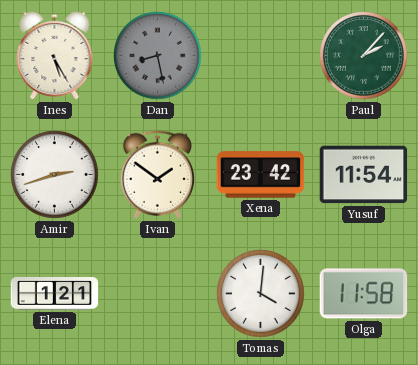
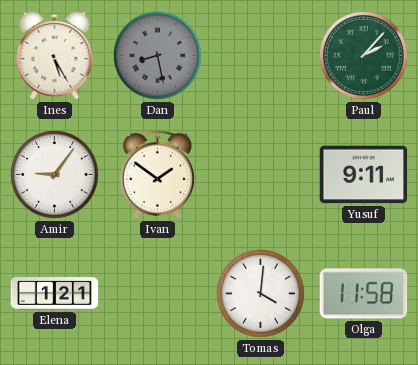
Amir: 2:42 -> 9:06
Xena: 23:42 -> none
Yusuf: 11:54 -> 9:11
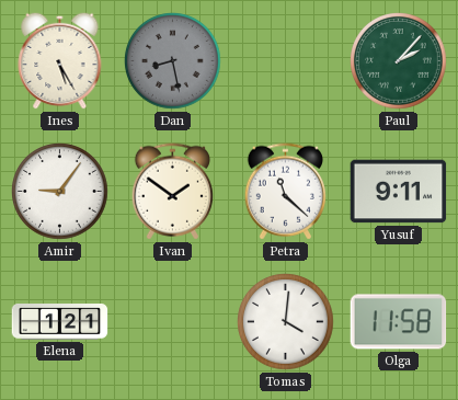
Petra: none -> 11:22
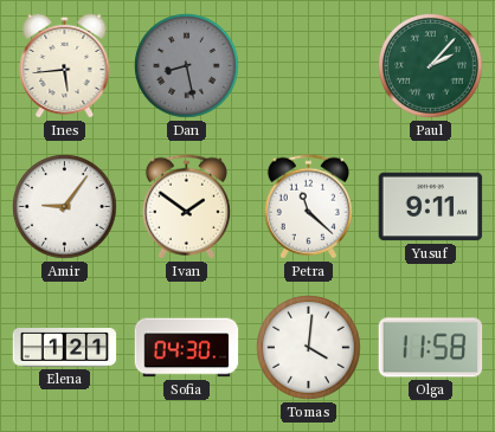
Ines: 5:25 -> 5:44
Sofia: none -> 04:30
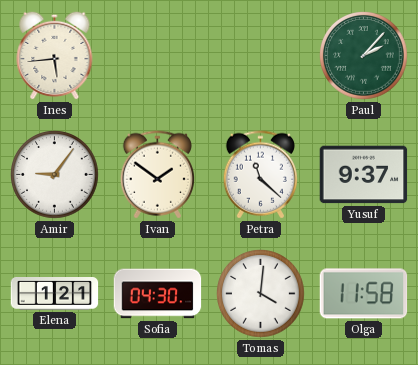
Dan: 8:28 -> none
Yusuf: 9:11 -> 9:37
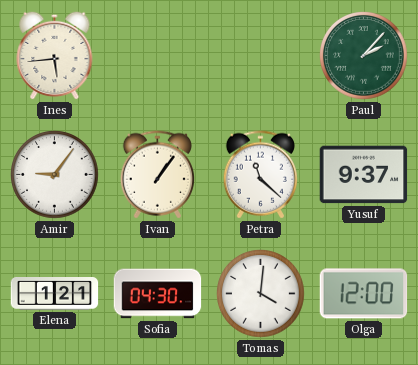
Ivan: 1:51 -> 1:06
Olga: 11:58 -> 12:00
